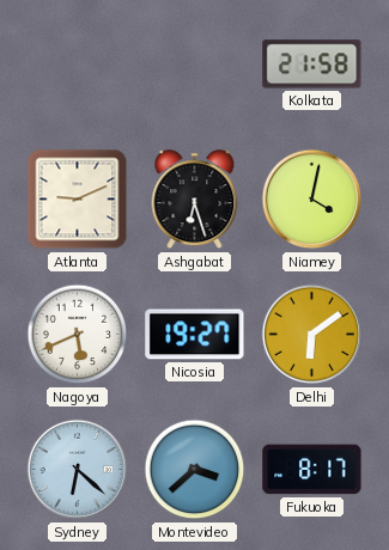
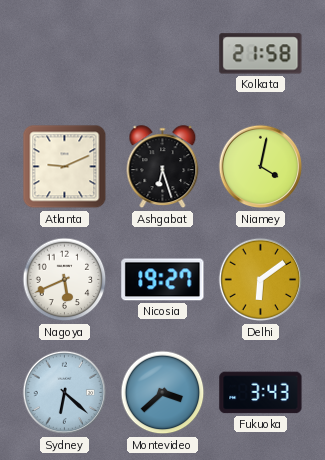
Fukuoka: 8:17 -> 3:43
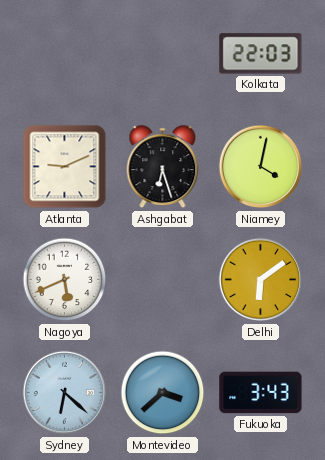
Kolkata: 21:58 -> 22:03
Nicosia: 19:27 -> none
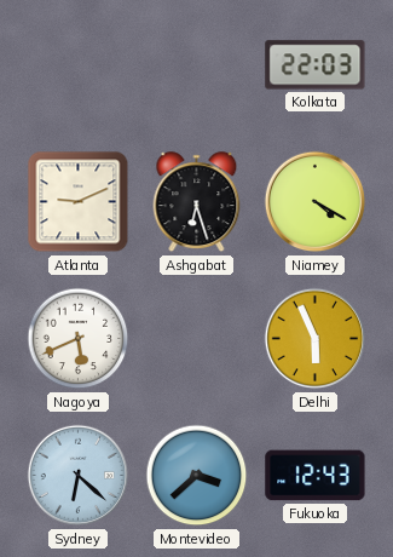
Niamey: 4:02 -> 4:20
Delhi: 6:09 -> 5:56
Fukuoka: 3:43 -> 12:43
